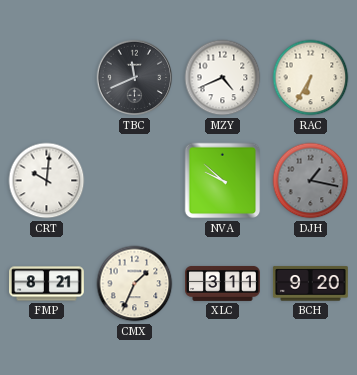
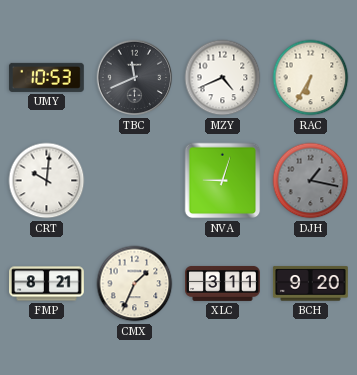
UMY: none -> 10:53
NVA: 9:52 -> 9:03
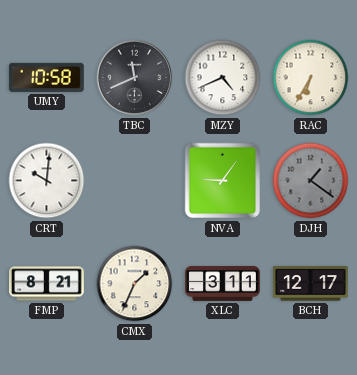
UMY: 10:53 -> 10:58
NVA: 9:03 -> 9:06
DJH: 1:17 -> 1:21
BCH: 9:20 -> 12:17
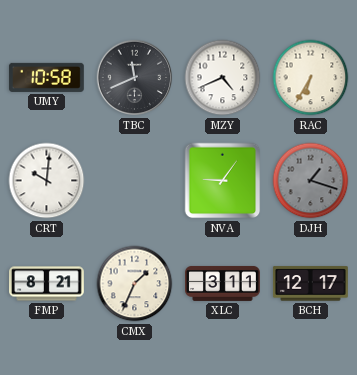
DJH: 1:21 -> 1:18
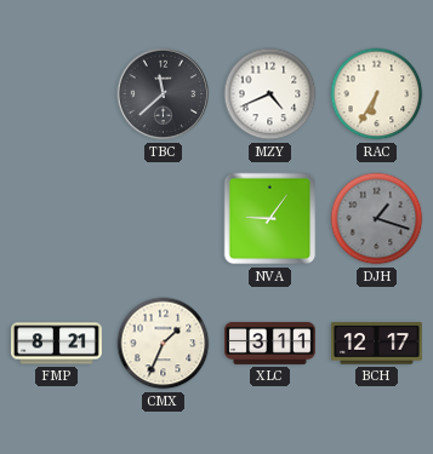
UMY: 10:58 -> none
TBC: 11:41 -> 11:38
CRT: 10:01 -> none
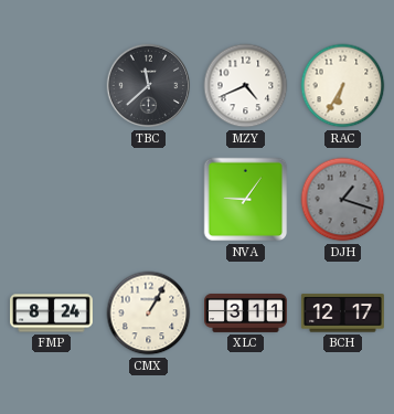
FMP: 8:21 -> 8:24
CMX: 1:34 -> 1:05
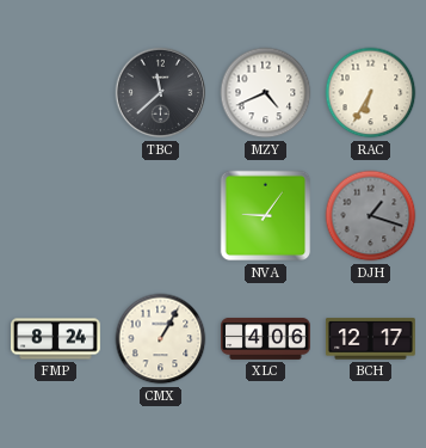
XLC: 3:11 -> 4:06
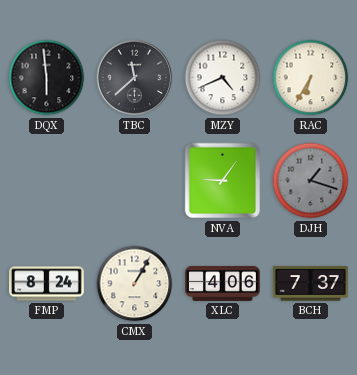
DQX: none -> 5:59
BCH: 12:17 -> 7:37
